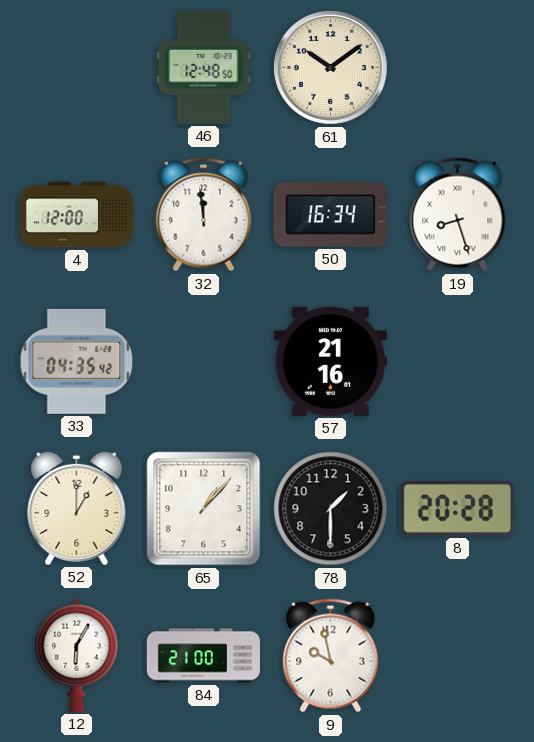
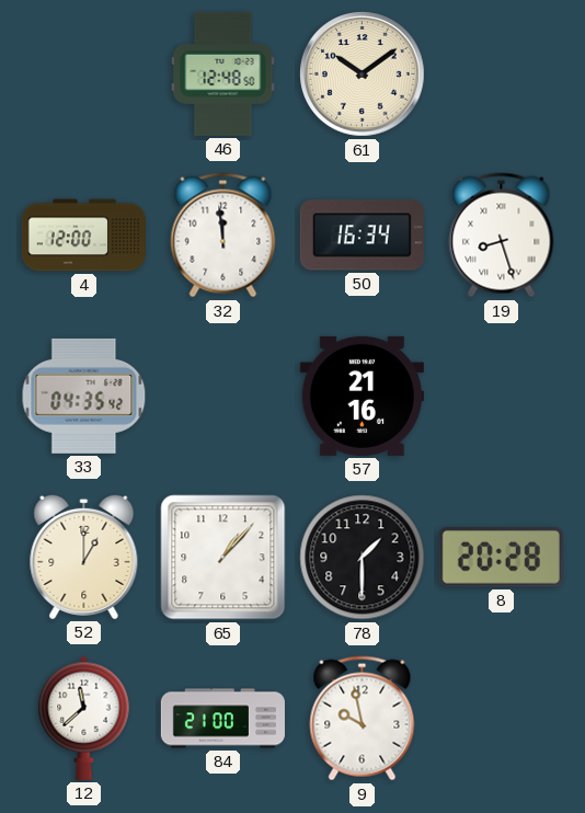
12: 6:05 -> 11:38
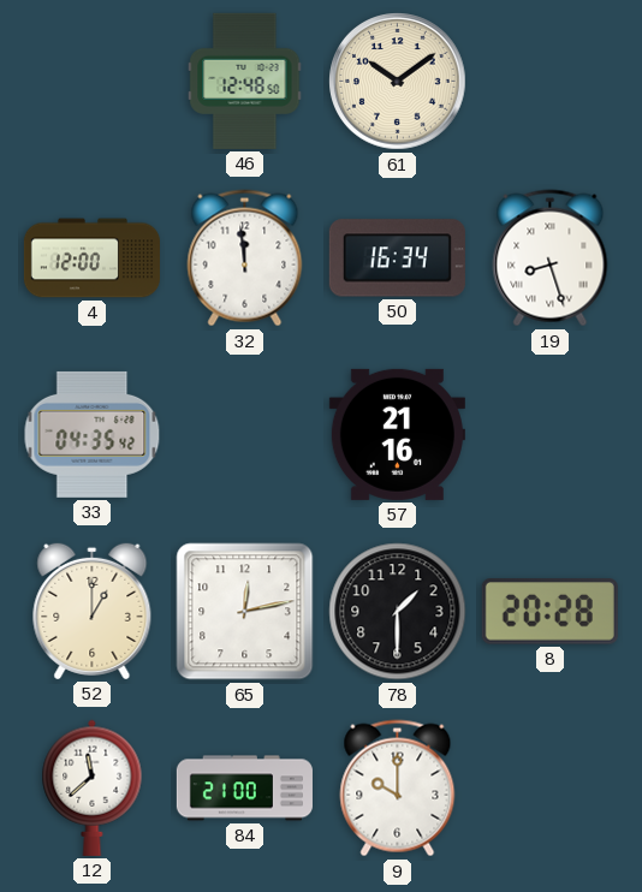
65: 1:07 -> 12:13
9: 9:58 -> 10:00
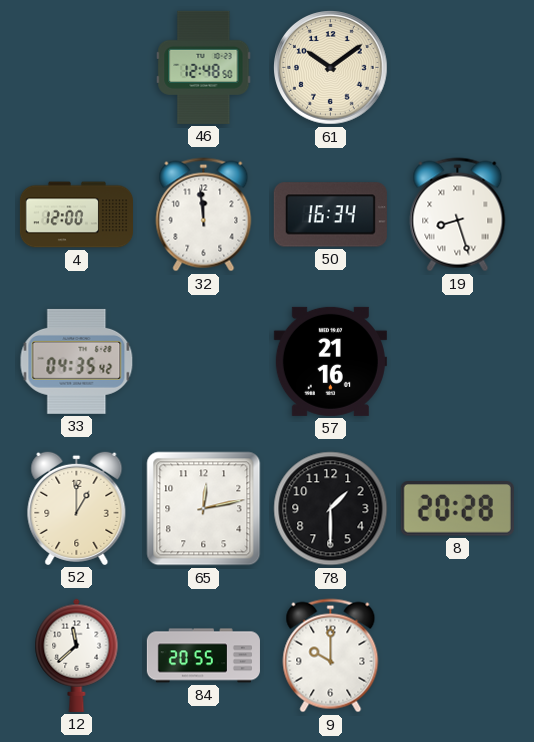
84: 21:00 -> 20:55
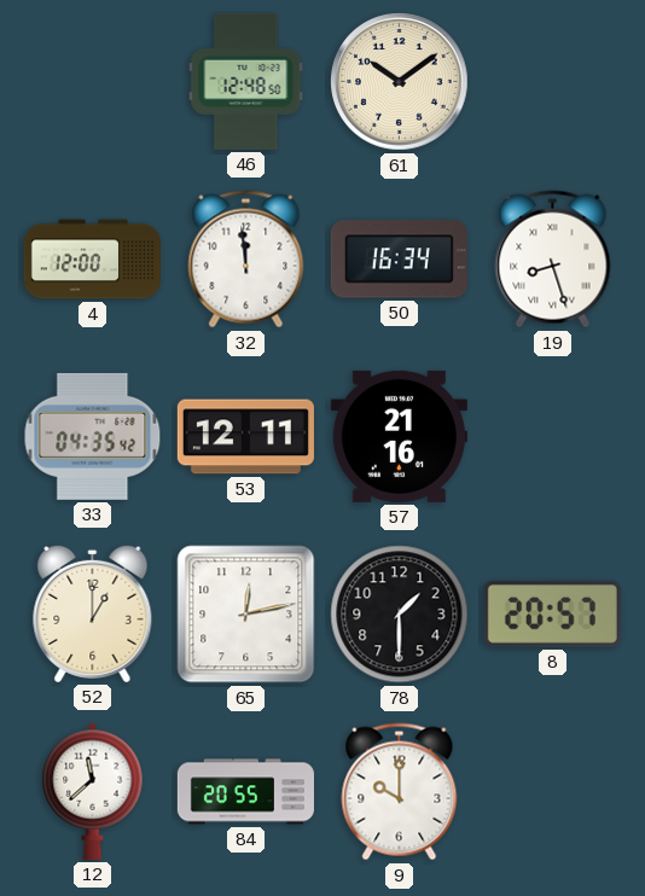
53: none -> 12:11
8: 20:28 -> 20:57
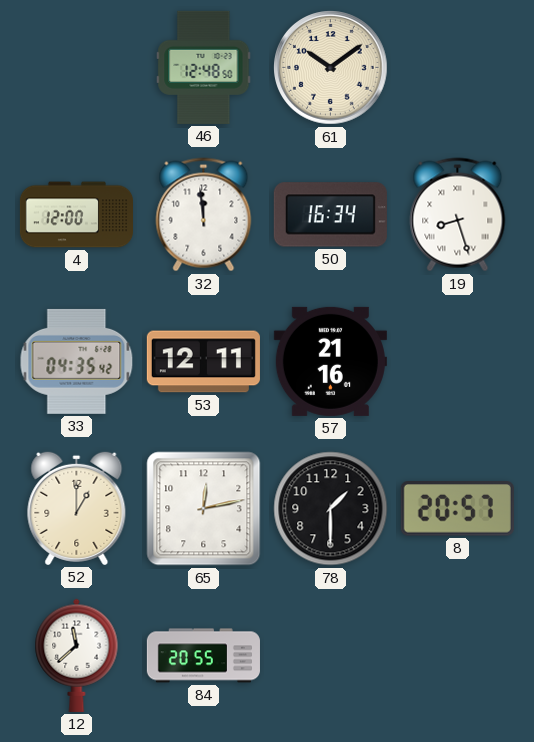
9: 10:00 -> none
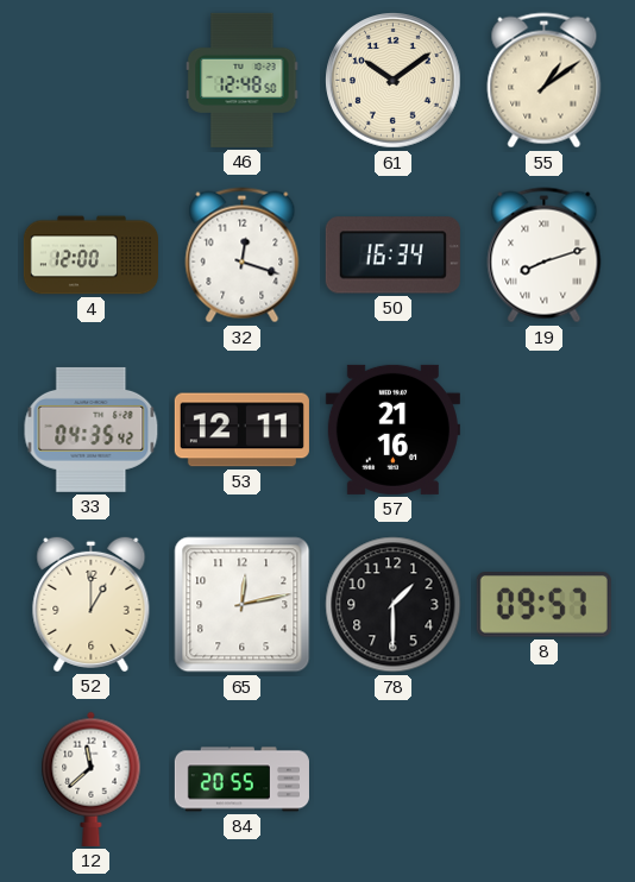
55: none -> 1:09
32: 11:59 -> 12:18
19: 8:27 -> 8:12
8: 20:57 -> 09:57
